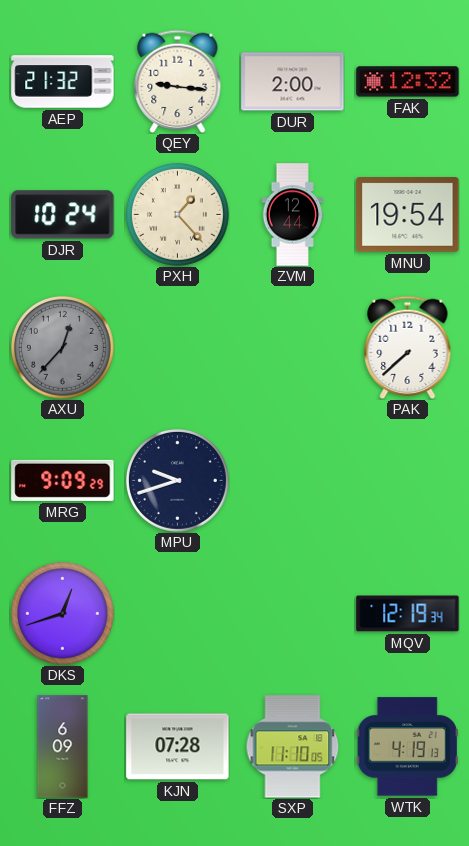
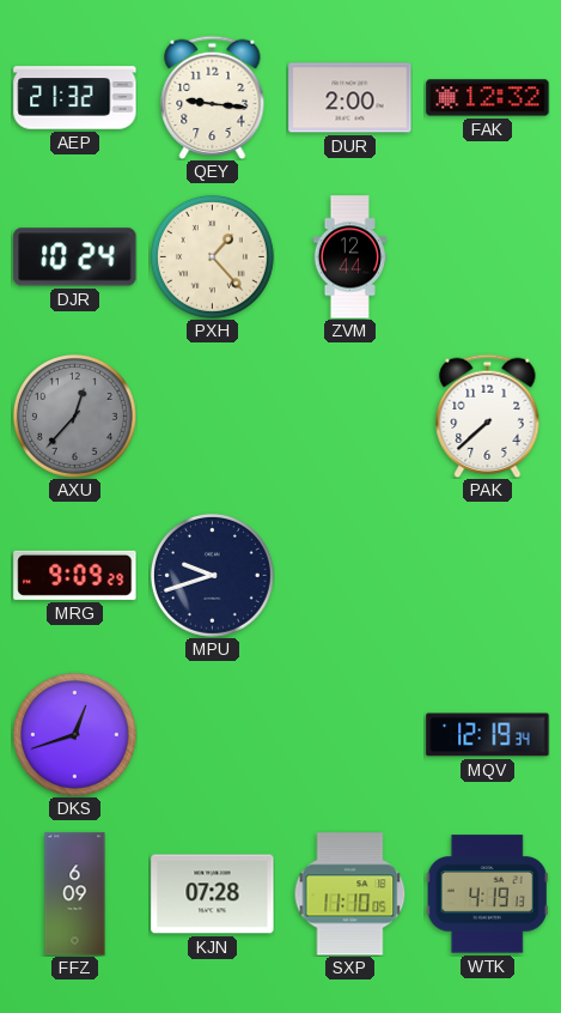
MNU: 19:54 -> none
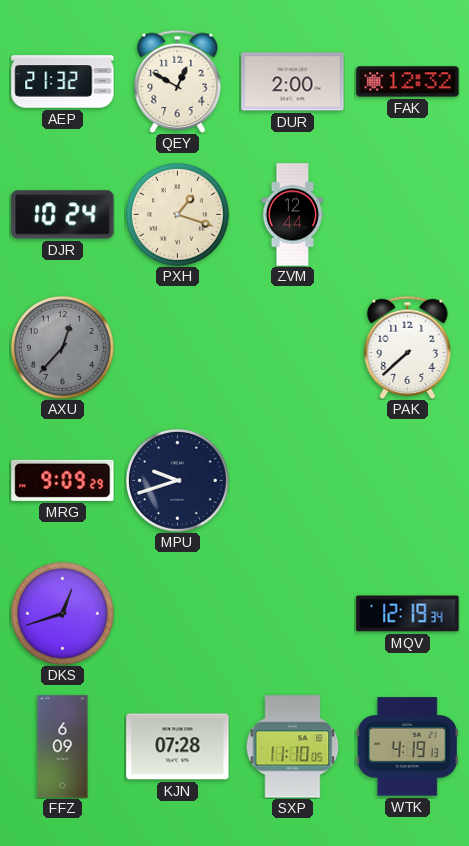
QEY: 9:16 -> 12:50
PXH: 1:23 -> 1:18
